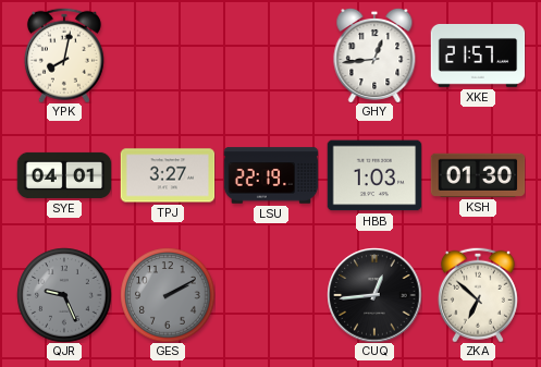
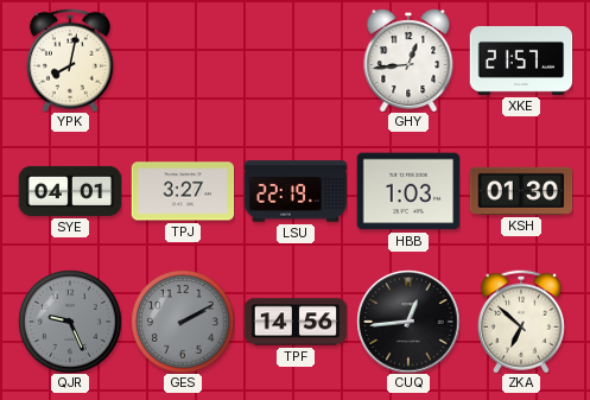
TPF: none -> 14:56
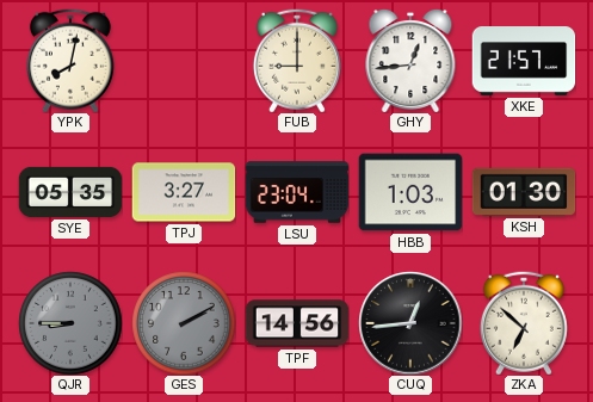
FUB: none -> 9:00
SYE: 04:01 -> 05:35
LSU: 22:19 -> 23:04
QJR: 9:26 -> 8:45
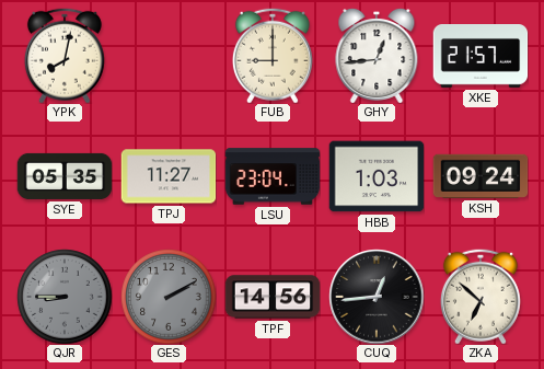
TPJ: 3:27 -> 11:27
KSH: 01:30 -> 09:24
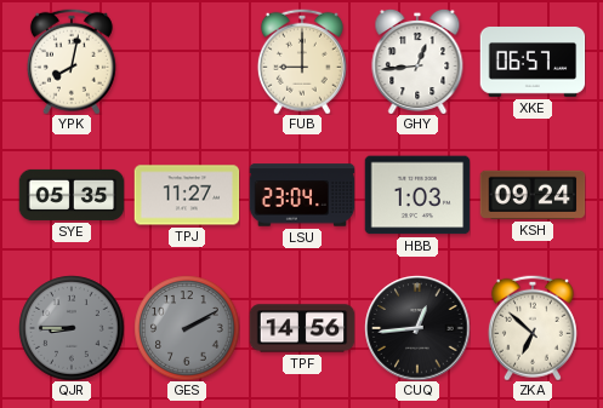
XKE: 21:57 -> 06:57
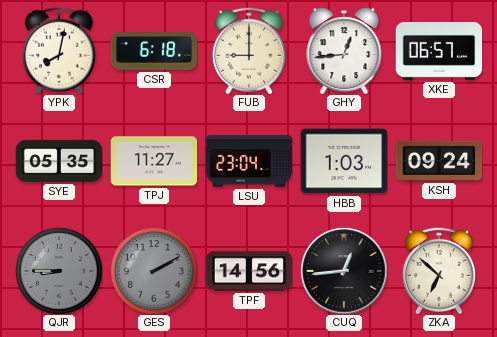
CSR: none -> 6:18
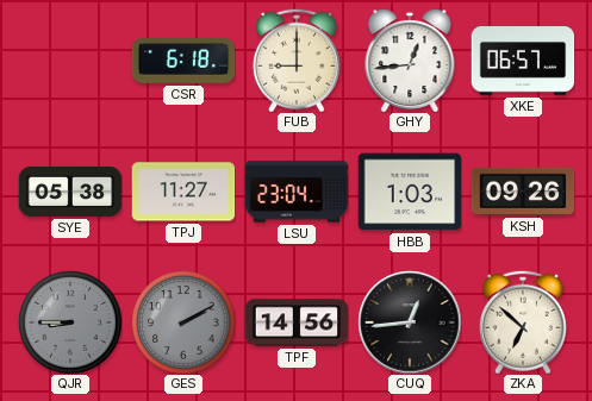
YPK: 8:02 -> none
SYE: 05:35 -> 05:38
KSH: 09:24 -> 09:26
